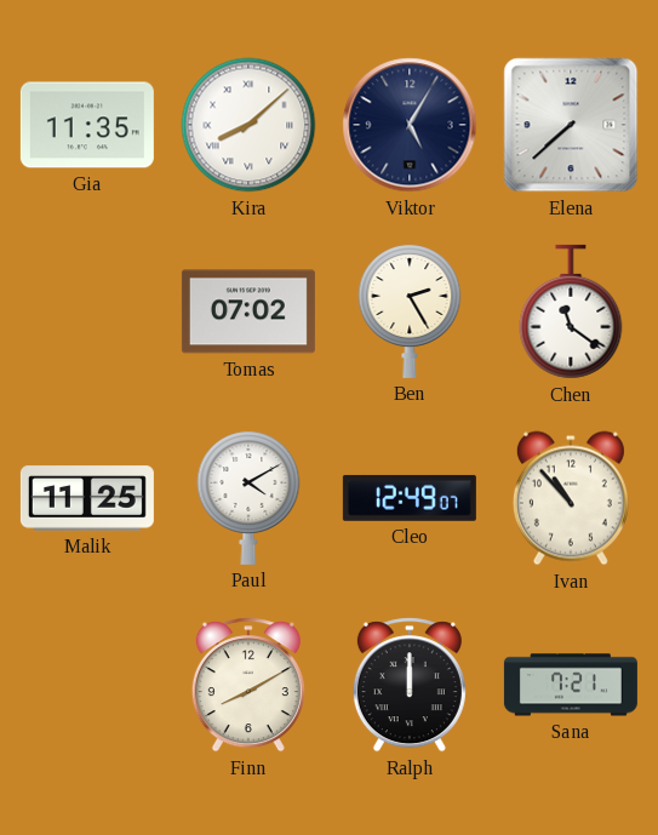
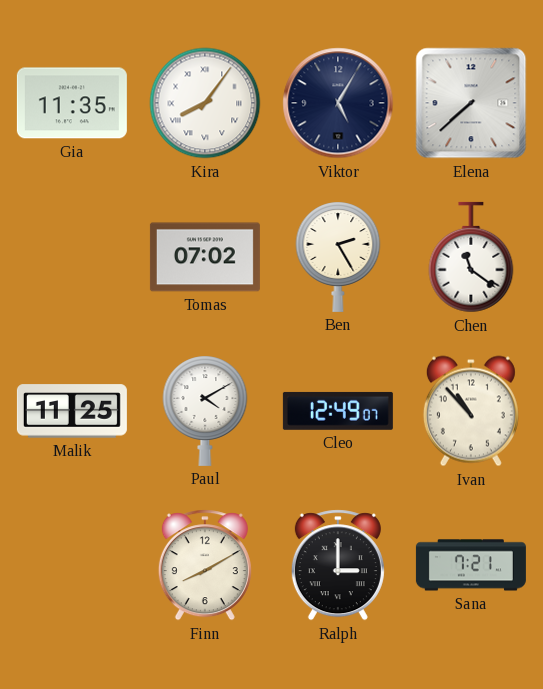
Kira: 8:08 -> 8:06
Ralph: 12:00 -> 3:00
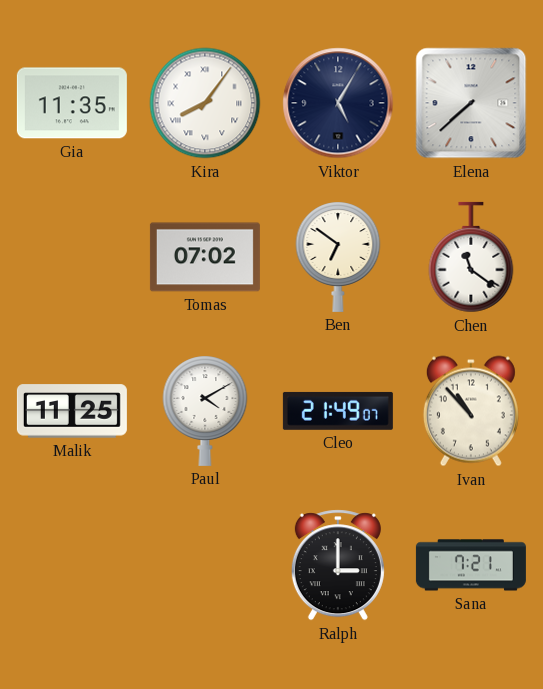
Ben: 2:25 -> 6:51
Cleo: 12:49 -> 21:49
Finn: 8:10 -> none
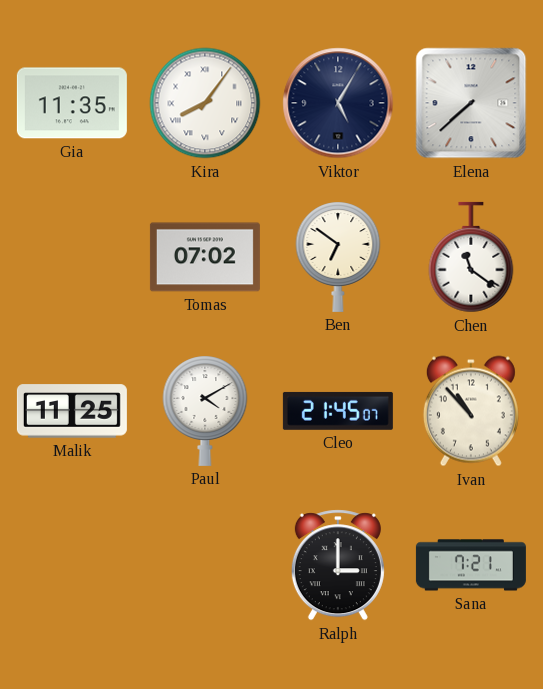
Cleo: 21:49 -> 21:45
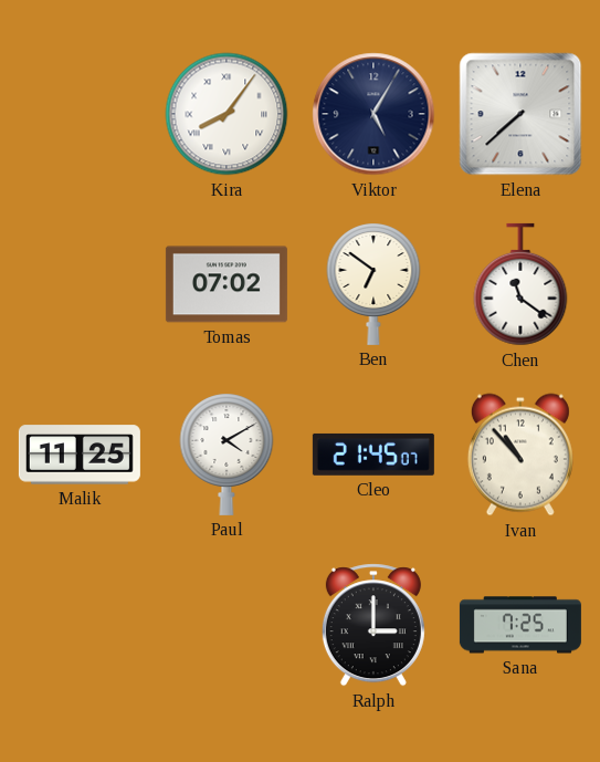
Gia: 11:35 -> none
Sana: 7:21 -> 7:25
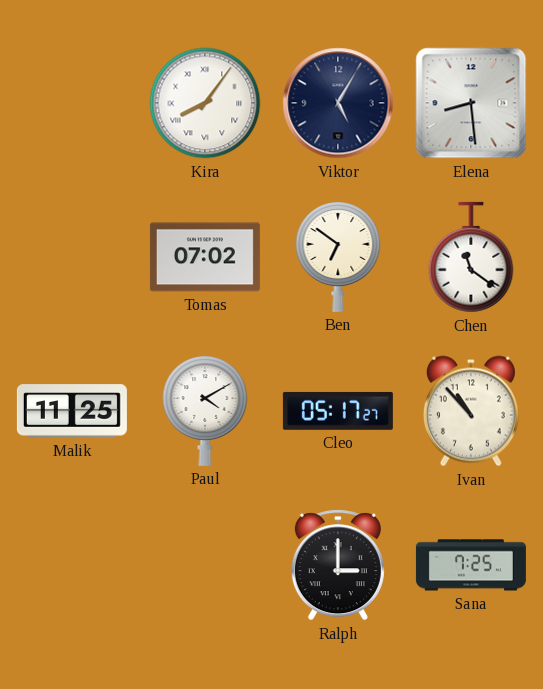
Elena: 7:38 -> 8:29
Cleo: 21:45 -> 05:17
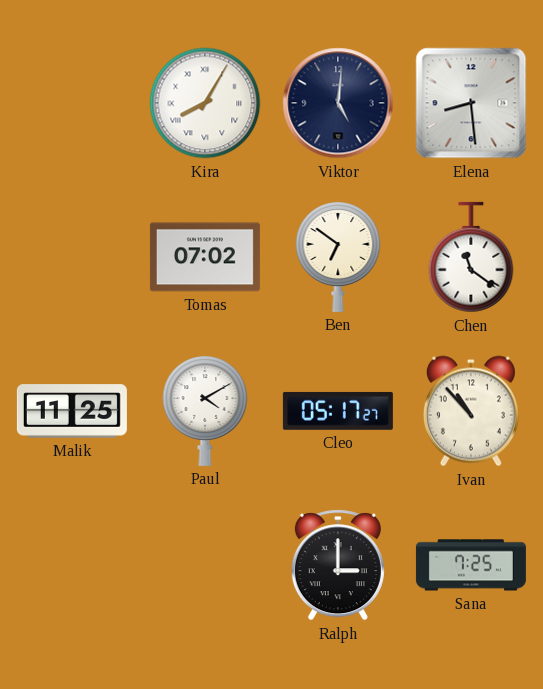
Kira: 8:06 -> 8:05
Viktor: 5:05 -> 5:01
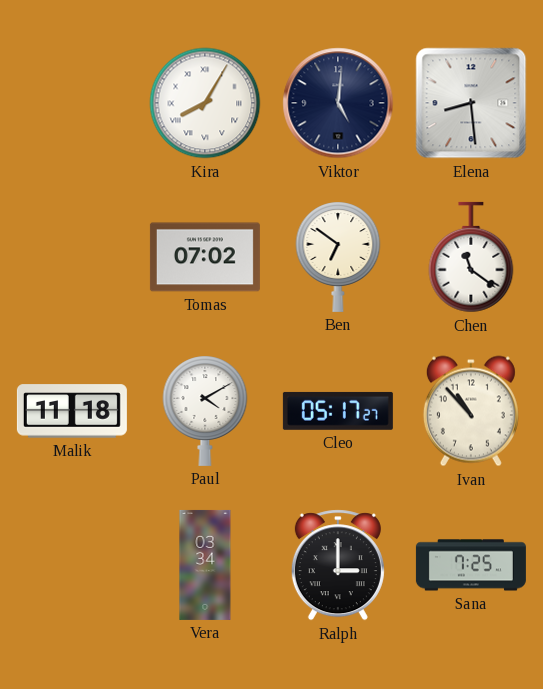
Malik: 11:25 -> 11:18
Vera: none -> 03:34
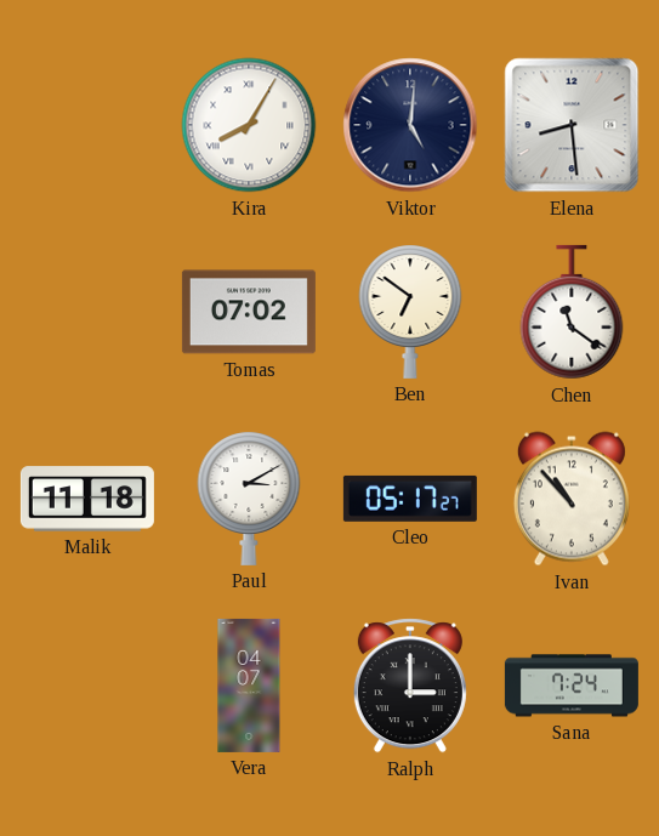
Paul: 4:10 -> 3:10
Vera: 03:34 -> 04:07
Sana: 7:25 -> 7:24
